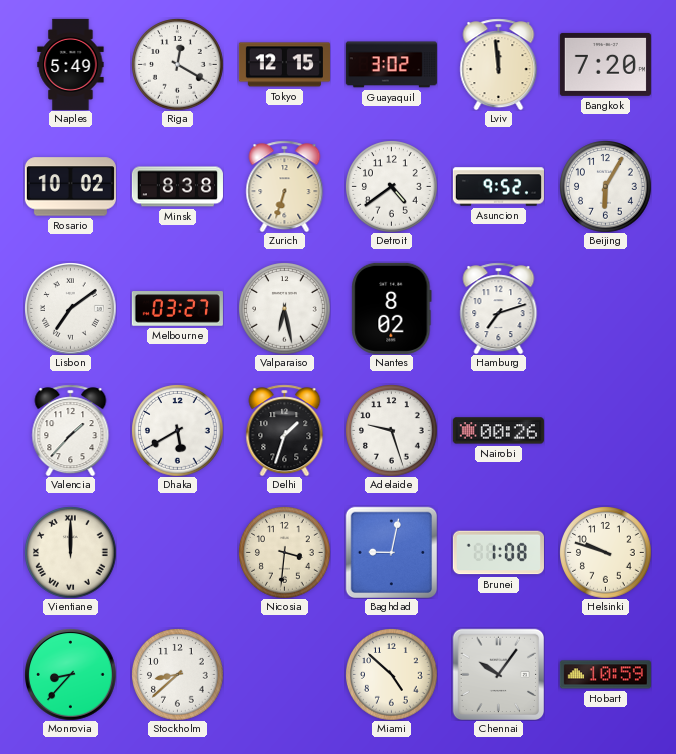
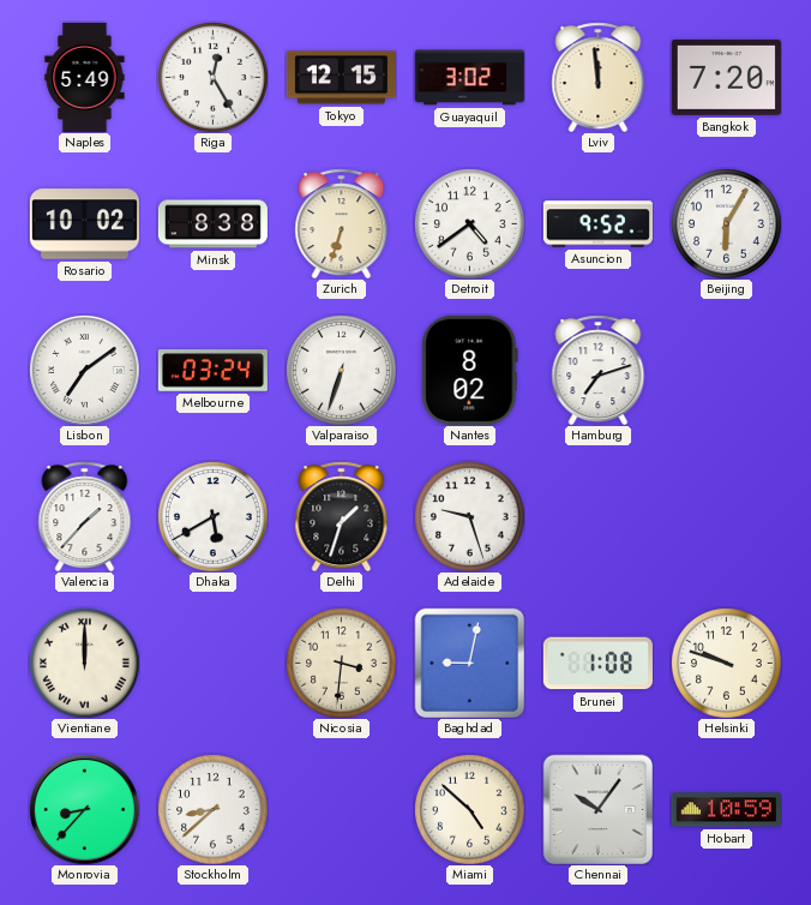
Riga: 12:20 -> 12:25
Melbourne: 03:27 -> 03:24
Valparaiso: 6:28 -> 6:33
Nairobi: 00:26 -> none
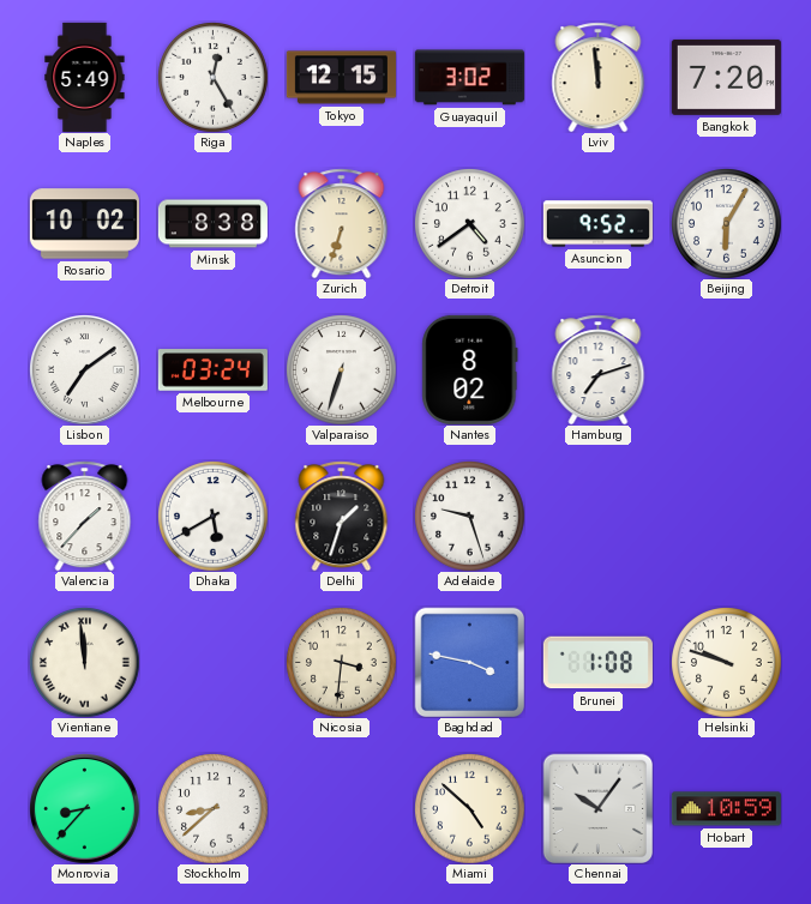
Vientiane: 12:00 -> 11:59
Baghdad: 9:02 -> 3:47
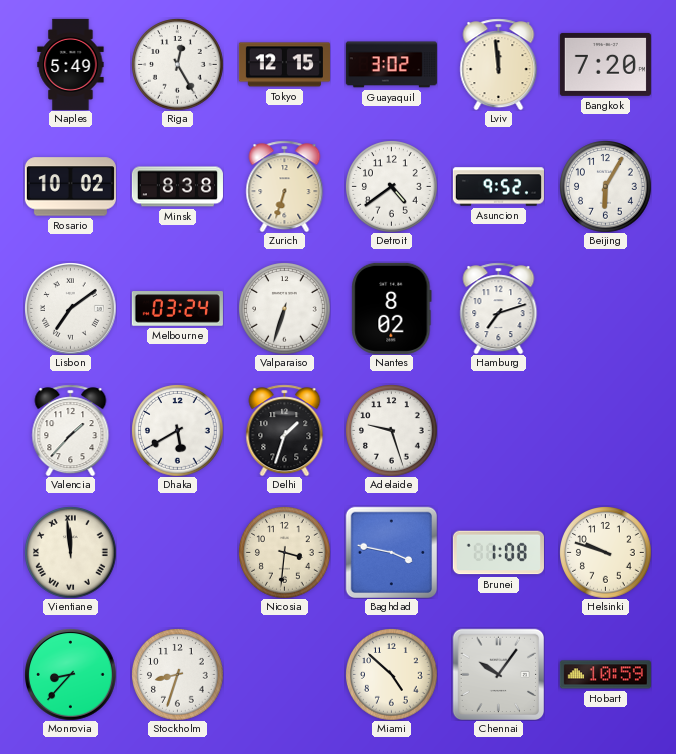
Stockholm: 8:38 -> 8:33
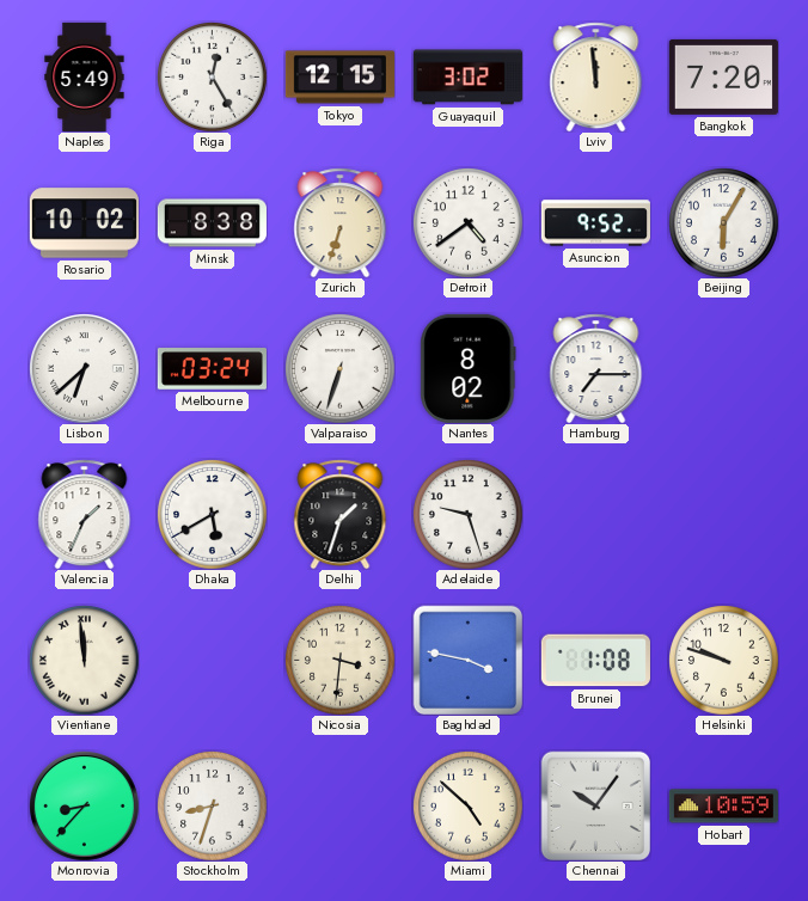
Lisbon: 7:09 -> 6:38
Hamburg: 7:12 -> 7:15
Valencia: 1:37 -> 1:34
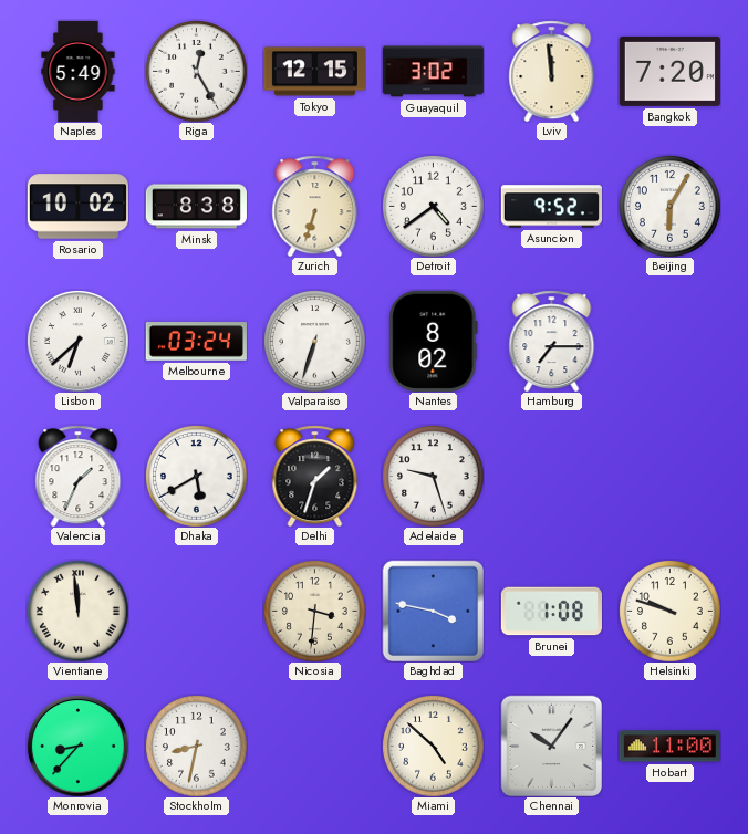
Stockholm: 8:33 -> 8:32
Hobart: 10:59 -> 11:00
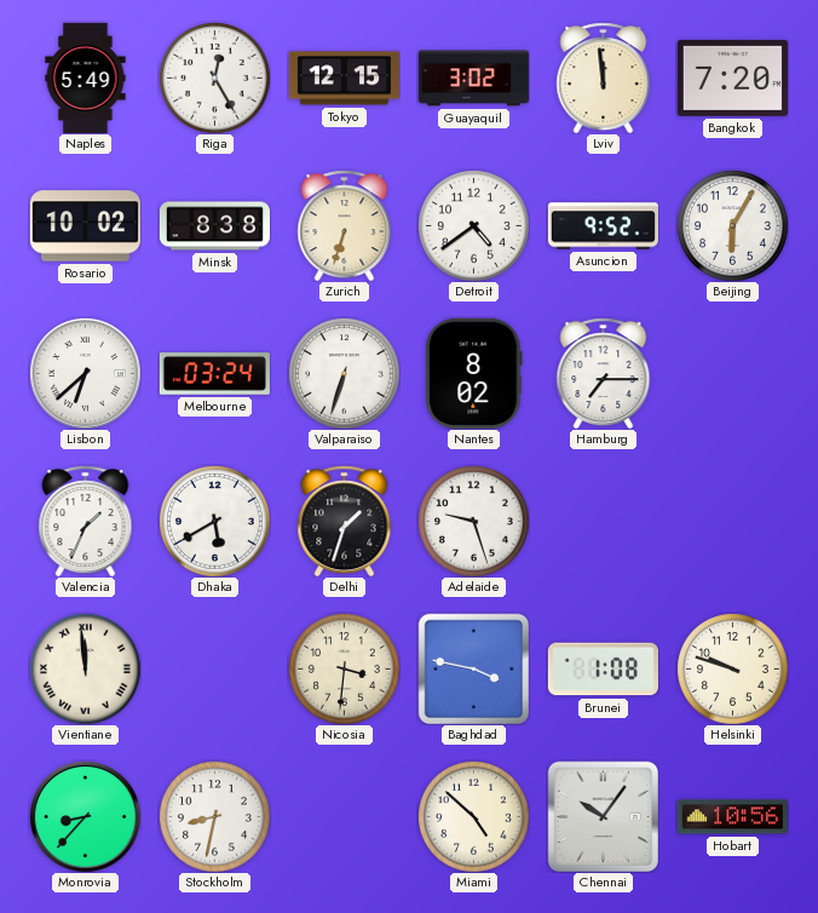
Hobart: 11:00 -> 10:56
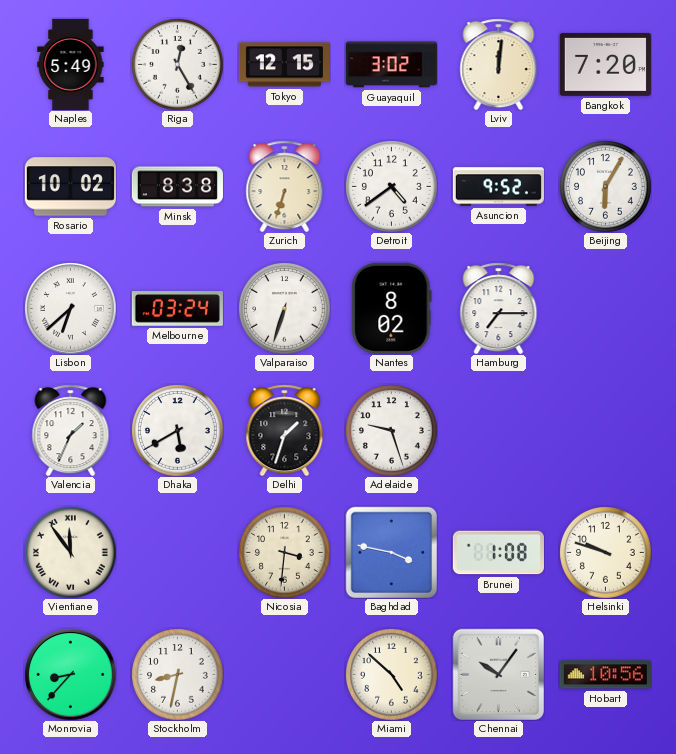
Lviv: 11:59 -> 12:01
Vientiane: 11:59 -> 11:54
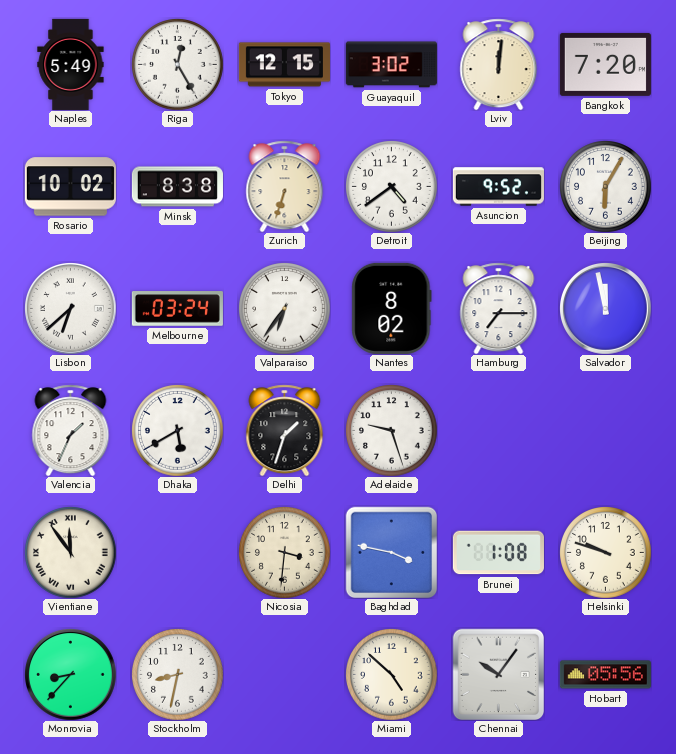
Valparaiso: 6:33 -> 6:36
Salvador: none -> 11:58
Hobart: 10:56 -> 05:56
